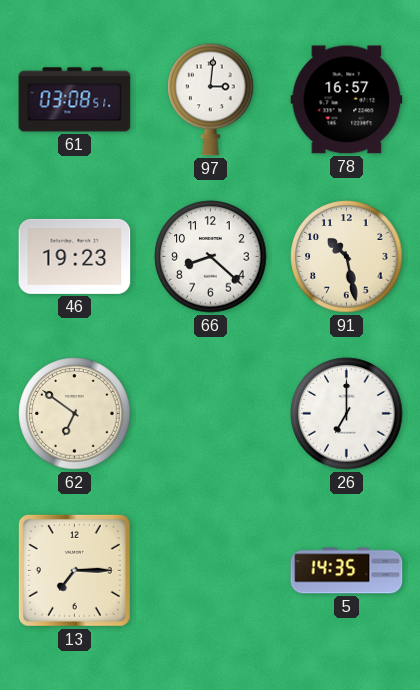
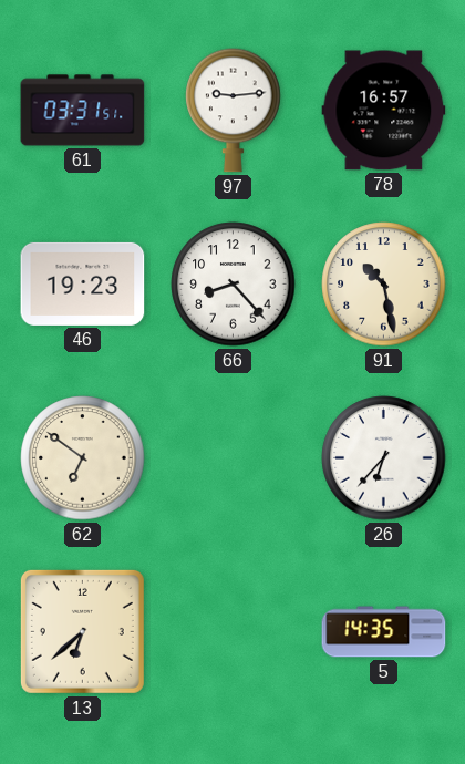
61: 03:08 -> 03:31
97: 3:01 -> 9:14
66: 8:22 -> 8:23
26: 7:00 -> 6:37
13: 7:15 -> 6:38
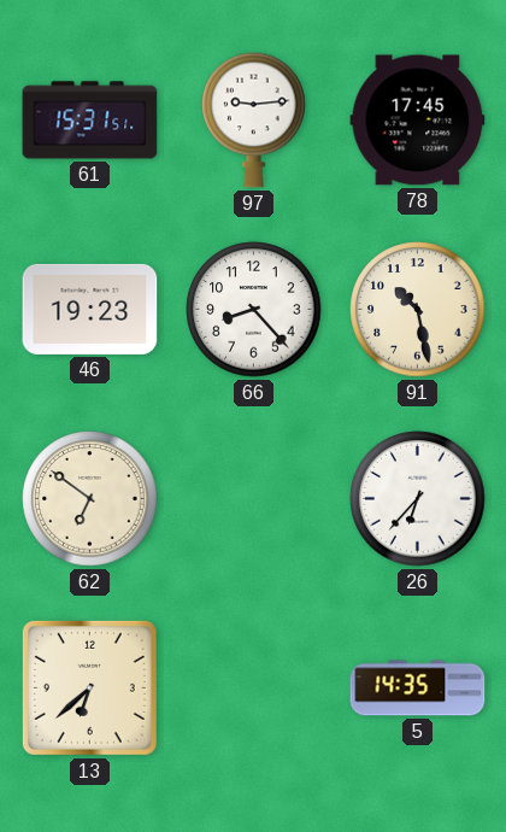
61: 03:31 -> 15:31
78: 16:57 -> 17:45
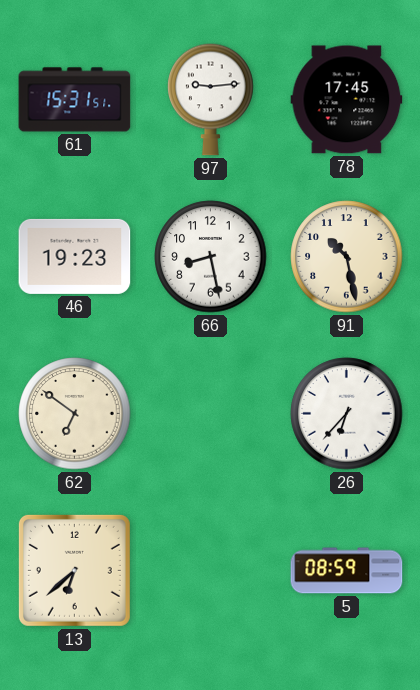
66: 8:23 -> 8:28
5: 14:35 -> 08:59
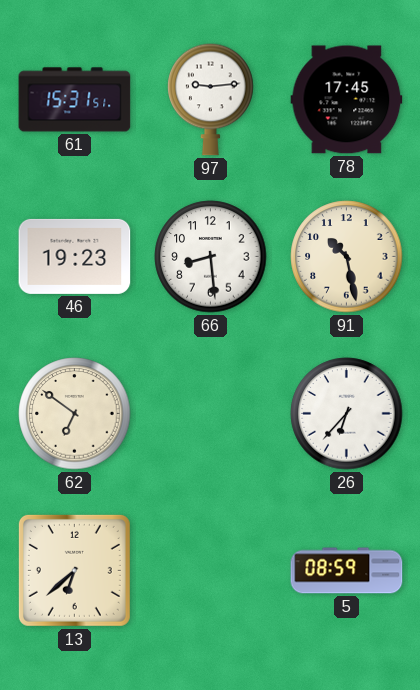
66: 8:28 -> 8:29
